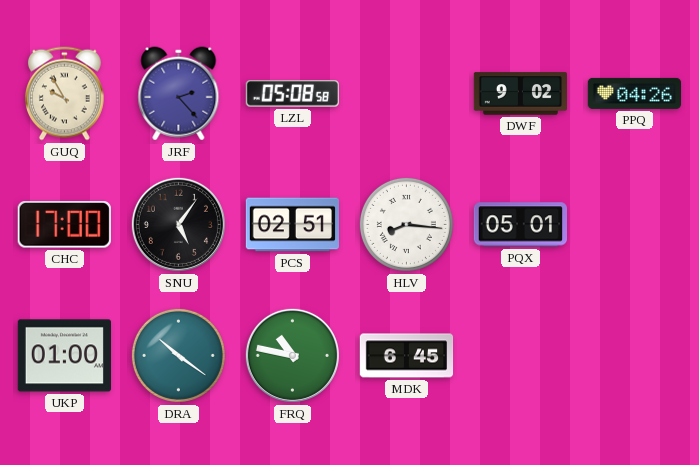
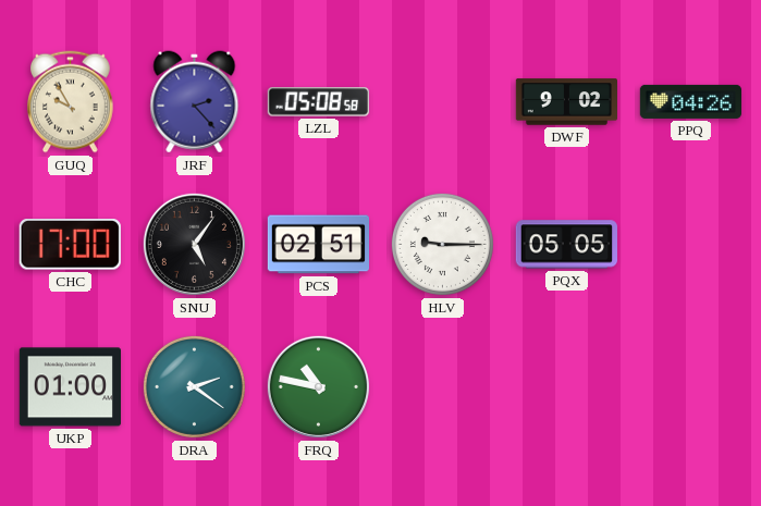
HLV: 8:16 -> 9:15
PQX: 05:01 -> 05:05
DRA: 10:21 -> 2:21
MDK: 6:45 -> none
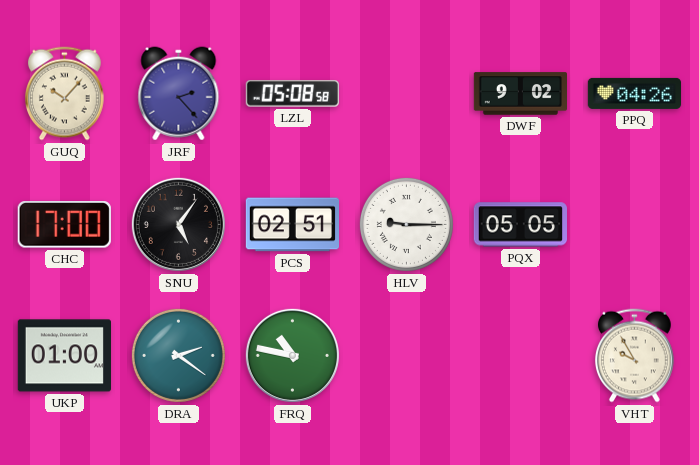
GUQ: 9:55 -> 10:07
VHT: none -> 9:55
